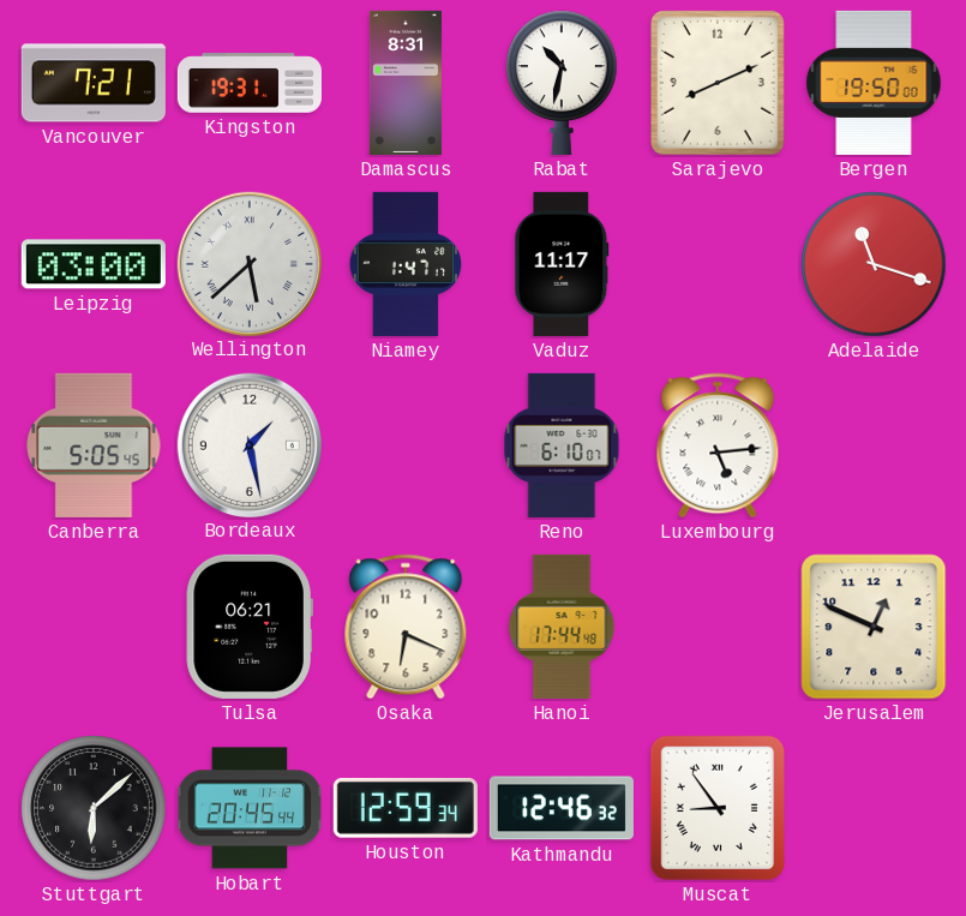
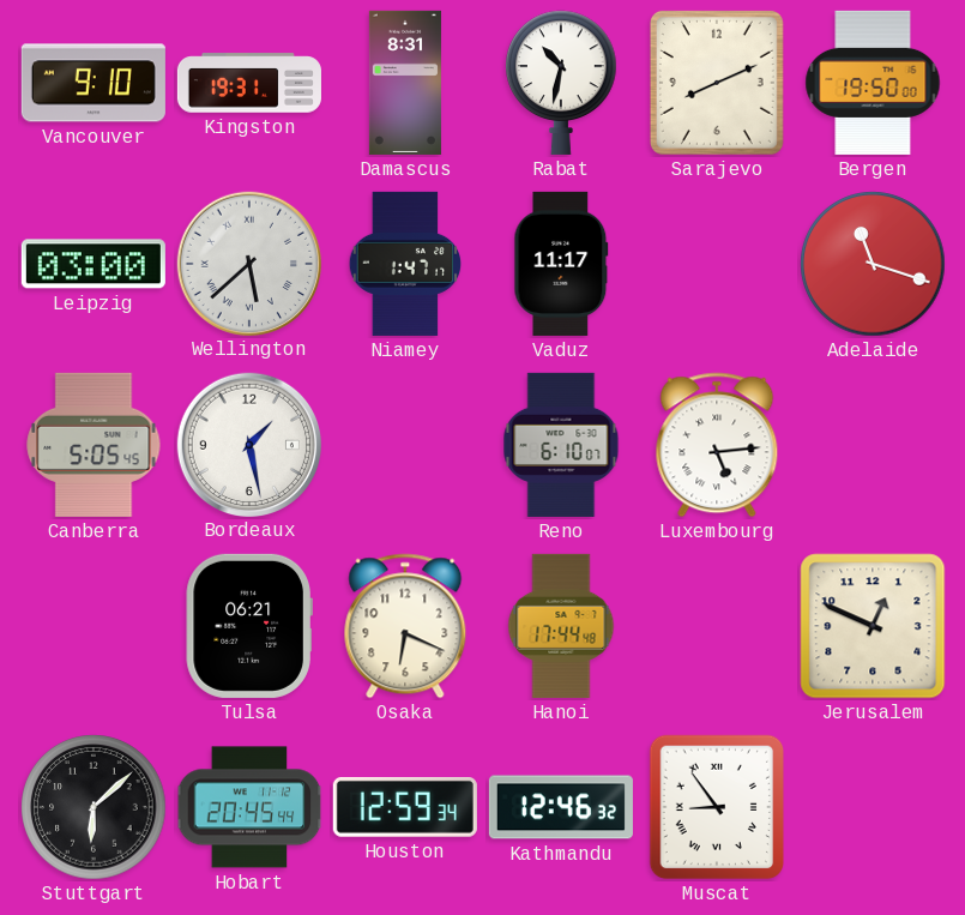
Vancouver: 7:21 -> 9:10
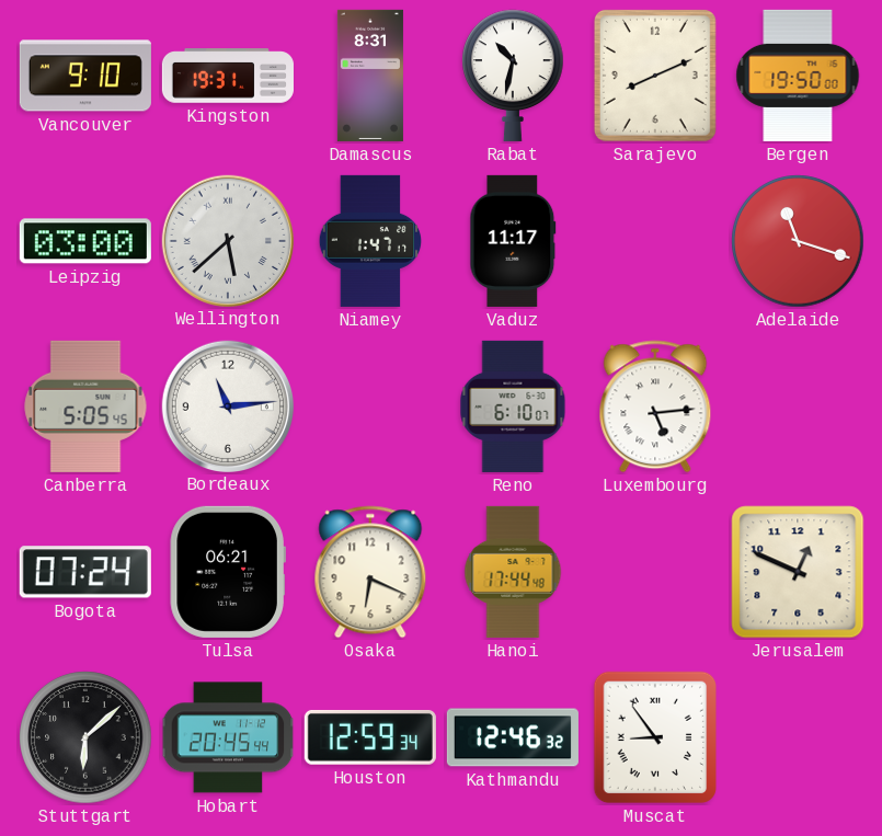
Bordeaux: 1:28 -> 11:14
Bogota: none -> 07:24
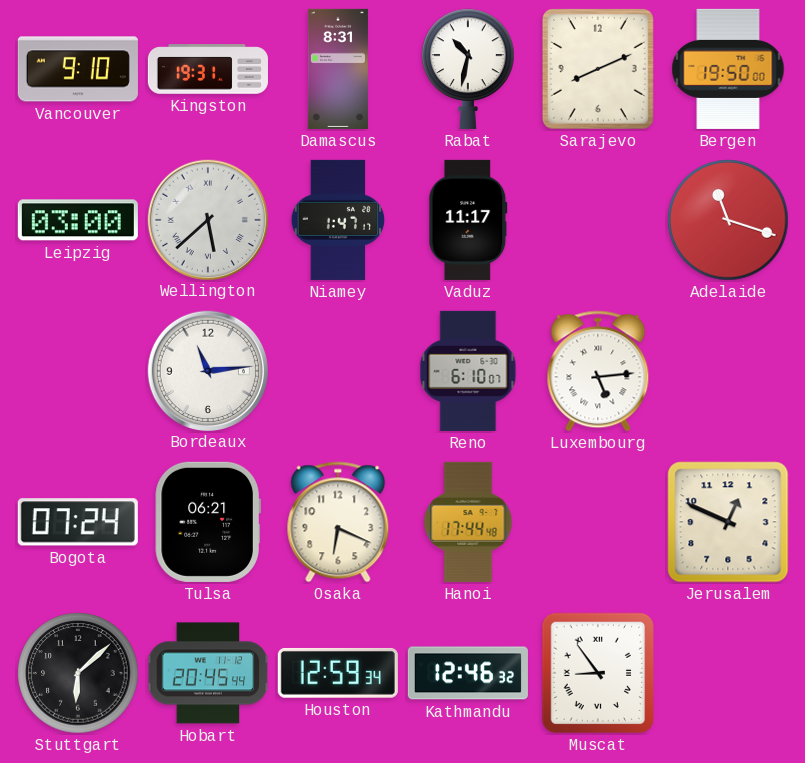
Canberra: 5:05 -> none
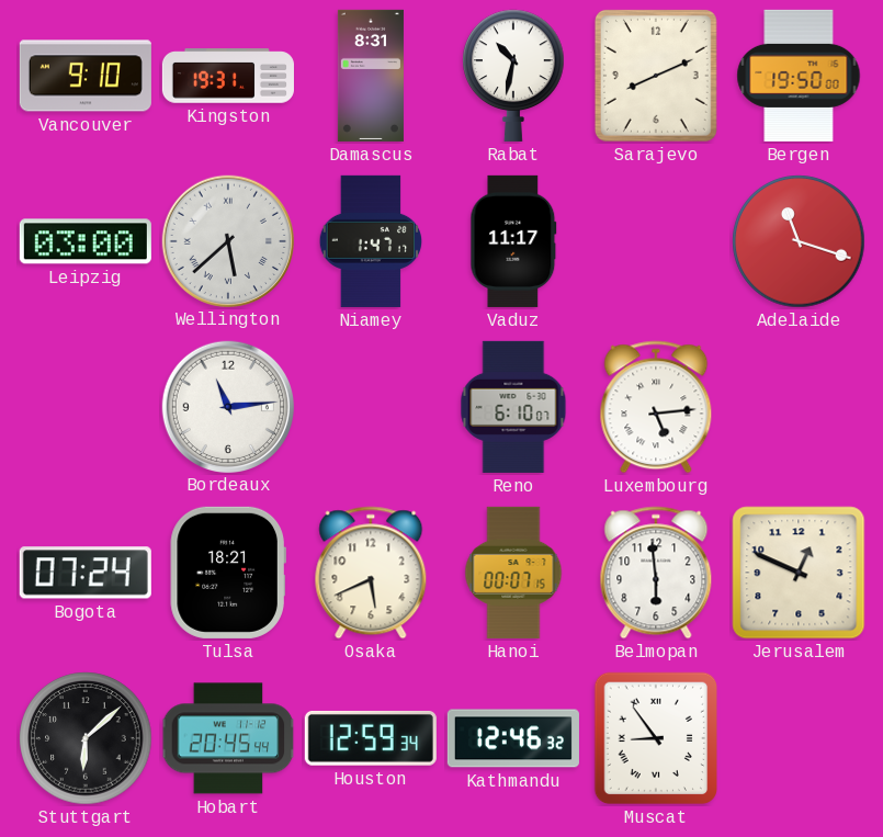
Tulsa: 06:21 -> 18:21
Osaka: 6:19 -> 5:41
Hanoi: 17:44 -> 00:07
Belmopan: none -> 5:59
